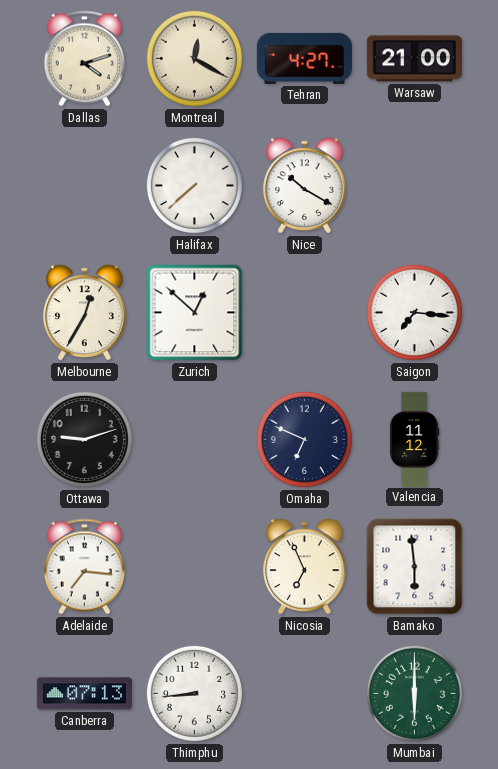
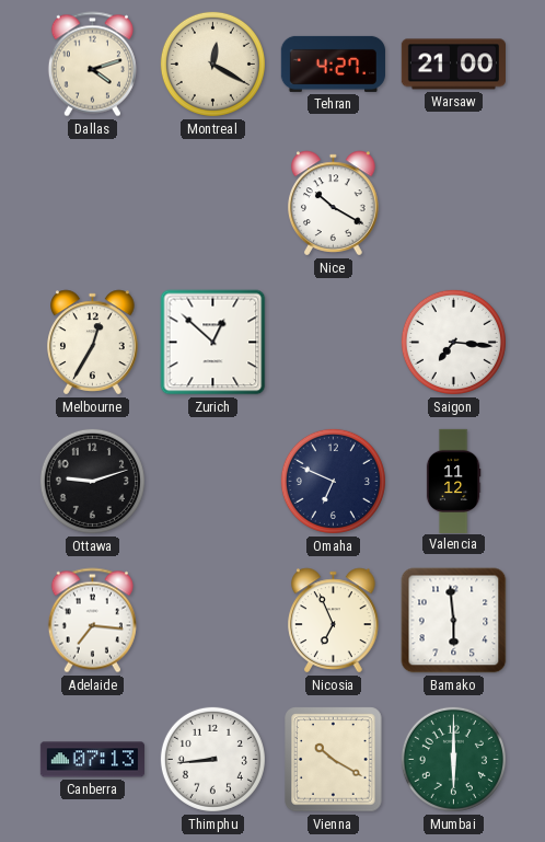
Halifax: 7:38 -> none
Vienna: none -> 10:20
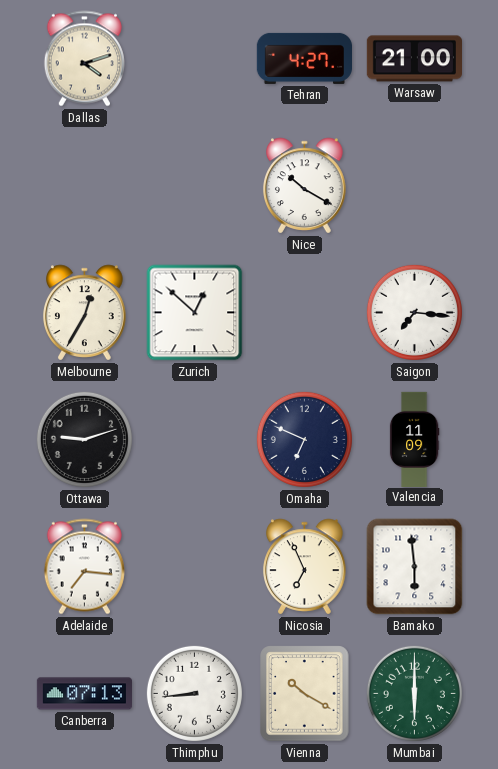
Montreal: 12:20 -> none
Valencia: 11:12 -> 11:09
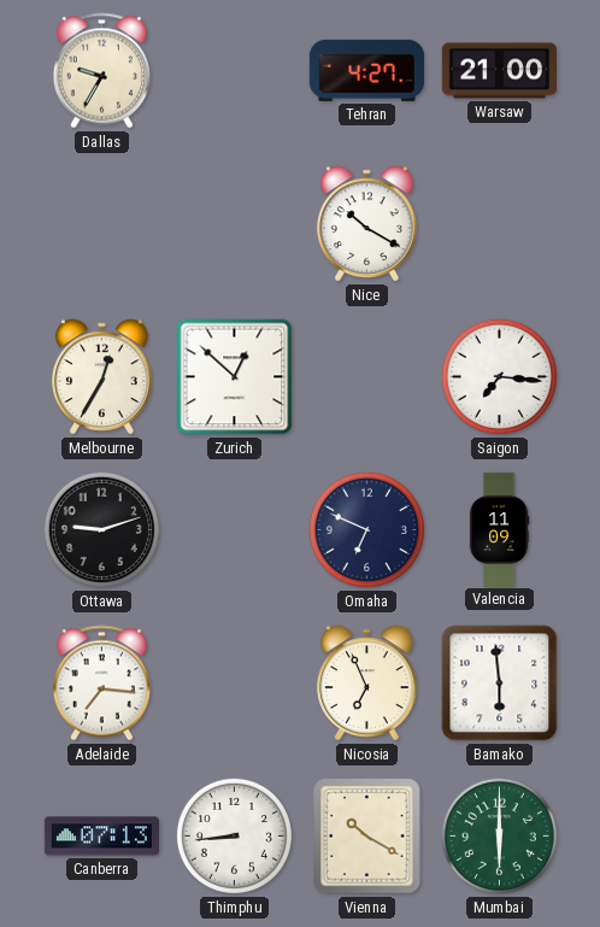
Dallas: 4:12 -> 9:35
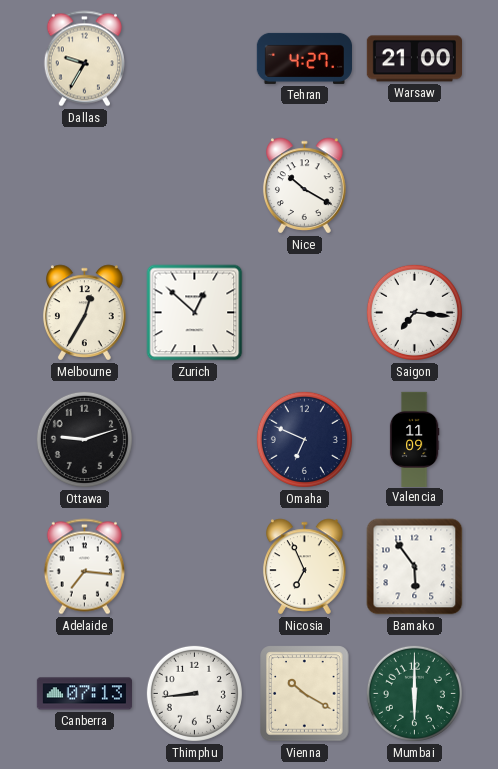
Bamako: 5:59 -> 5:54
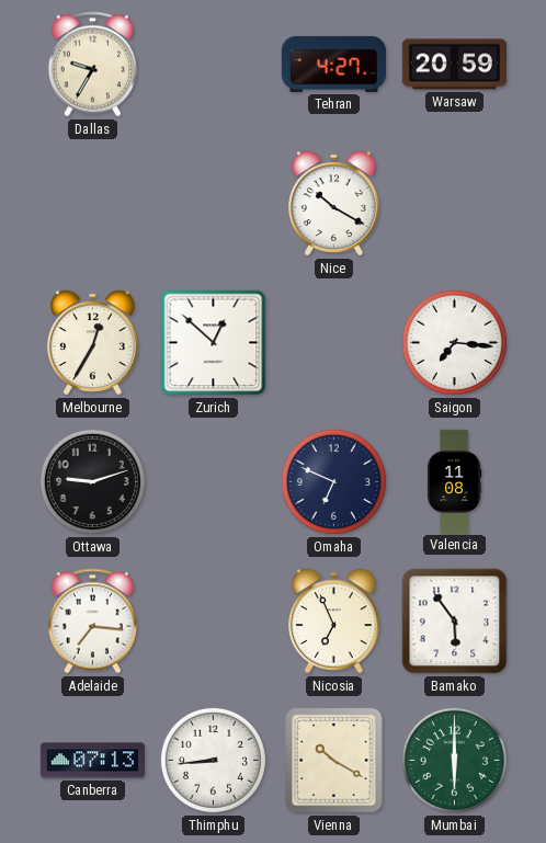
Warsaw: 21:00 -> 20:59
Valencia: 11:09 -> 11:08
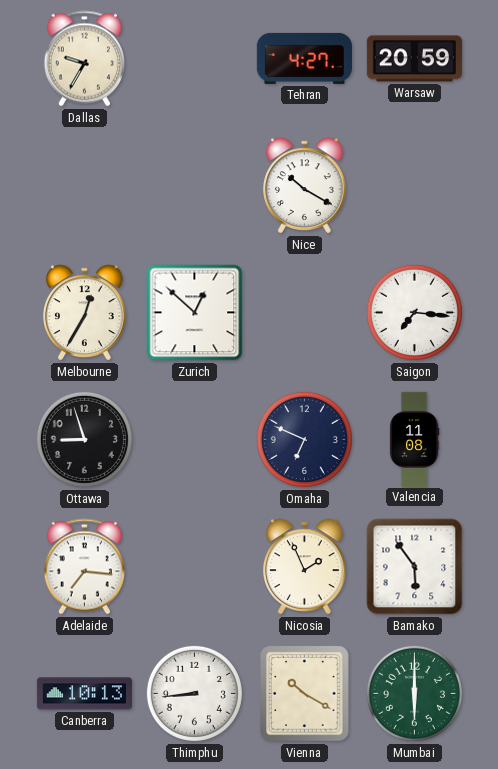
Ottawa: 9:12 -> 8:57
Nicosia: 6:56 -> 1:56
Canberra: 07:13 -> 10:13
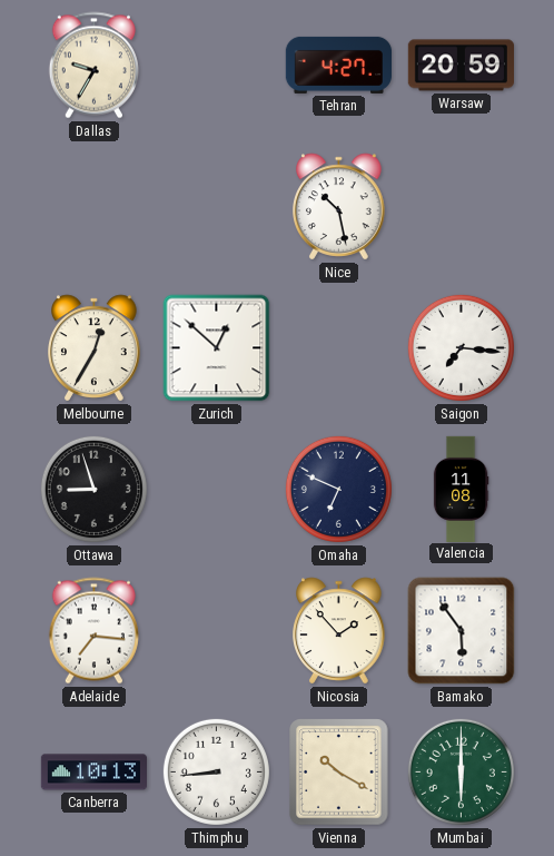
Nice: 10:20 -> 10:28
Nicosia: 1:56 -> 1:53
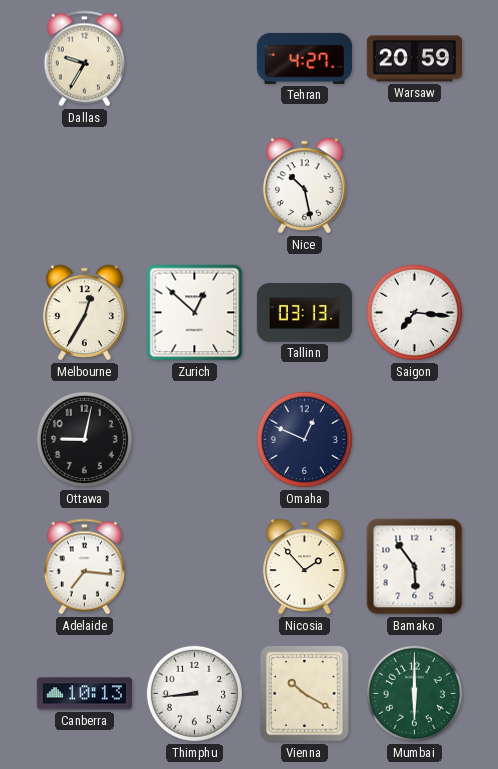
Tallinn: none -> 03:13
Ottawa: 8:57 -> 9:02
Omaha: 6:49 -> 12:49
Valencia: 11:08 -> none
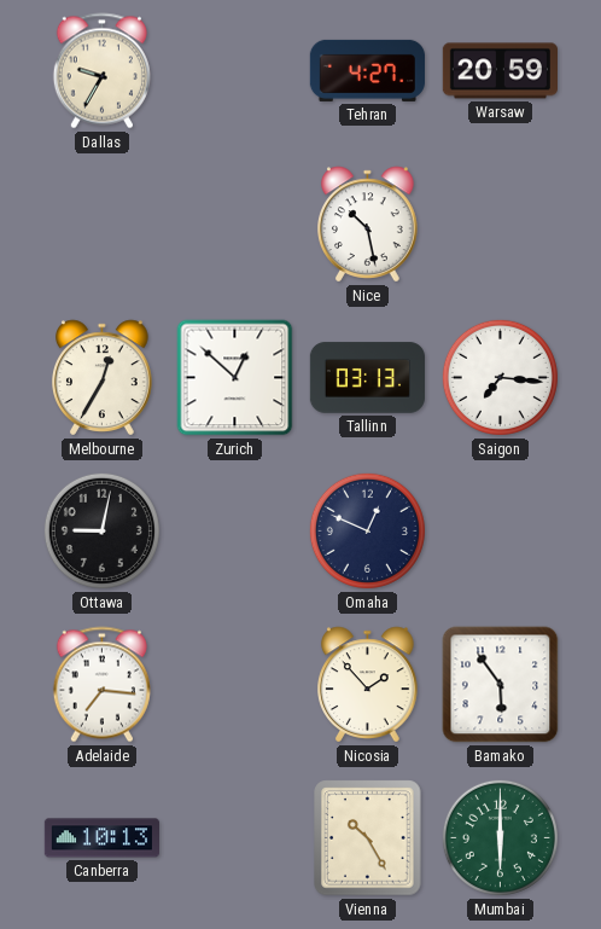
Thimphu: 8:44 -> none
Vienna: 10:20 -> 10:25
